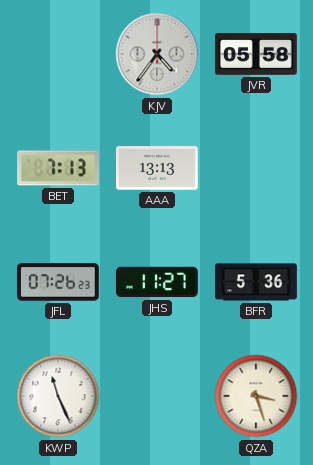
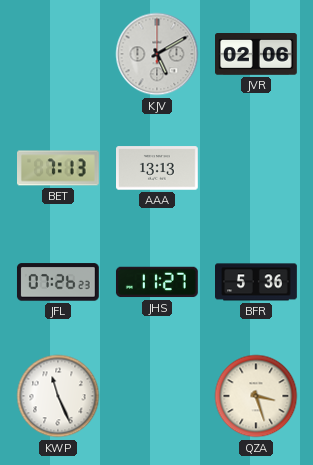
KJV: 4:36 -> 5:10
JVR: 05:58 -> 02:06
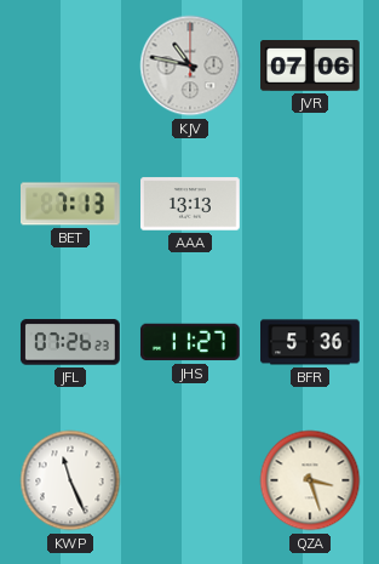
KJV: 5:10 -> 10:47
JVR: 02:06 -> 07:06
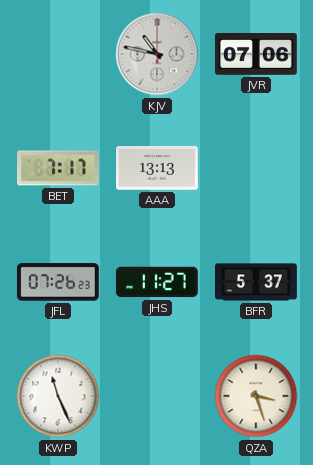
BET: 7:13 -> 7:17
BFR: 5:36 -> 5:37
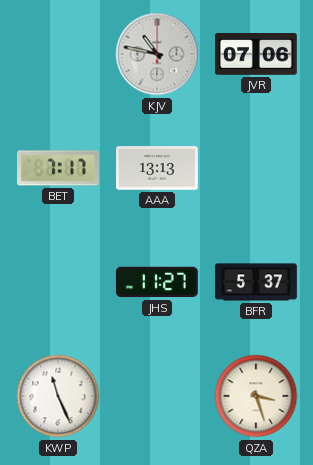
JFL: 07:26 -> none
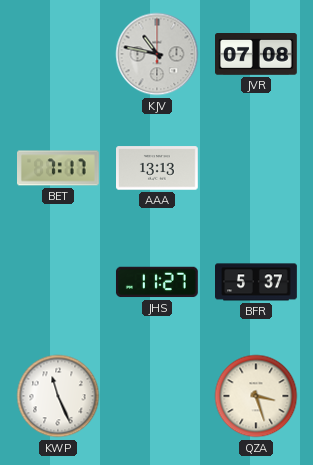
JVR: 07:06 -> 07:08
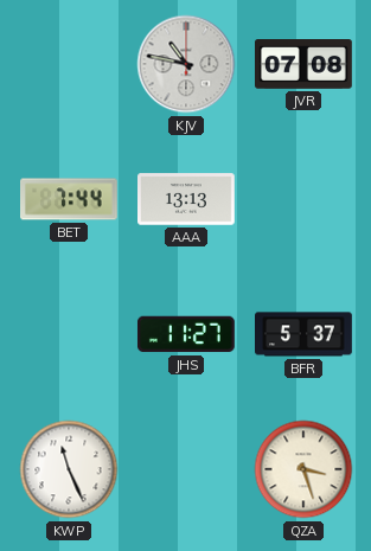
BET: 7:17 -> 7:44
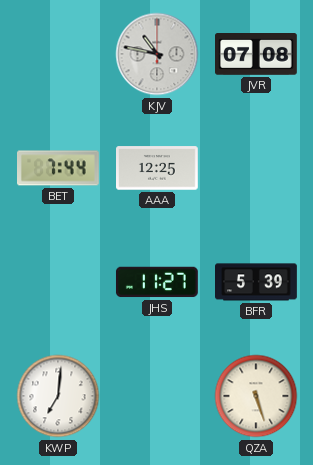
AAA: 13:13 -> 12:25
BFR: 5:37 -> 5:39
KWP: 11:26 -> 7:01
QZA: 3:27 -> 5:27
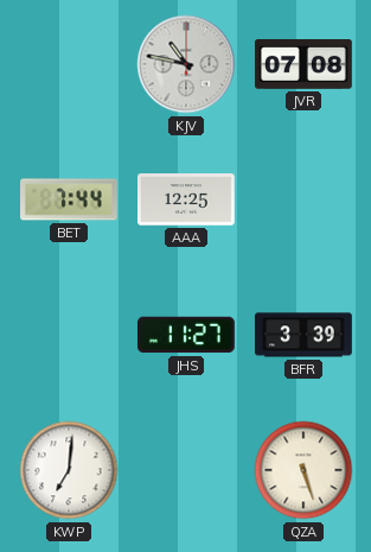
BFR: 5:39 -> 3:39
